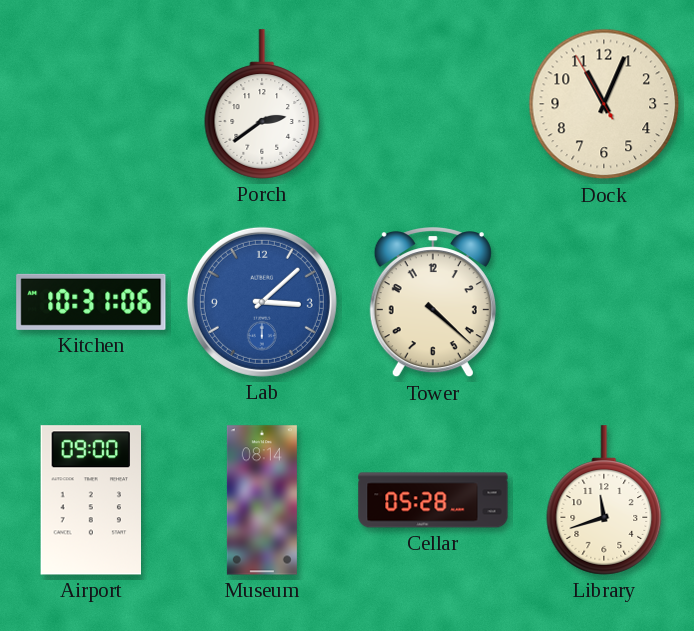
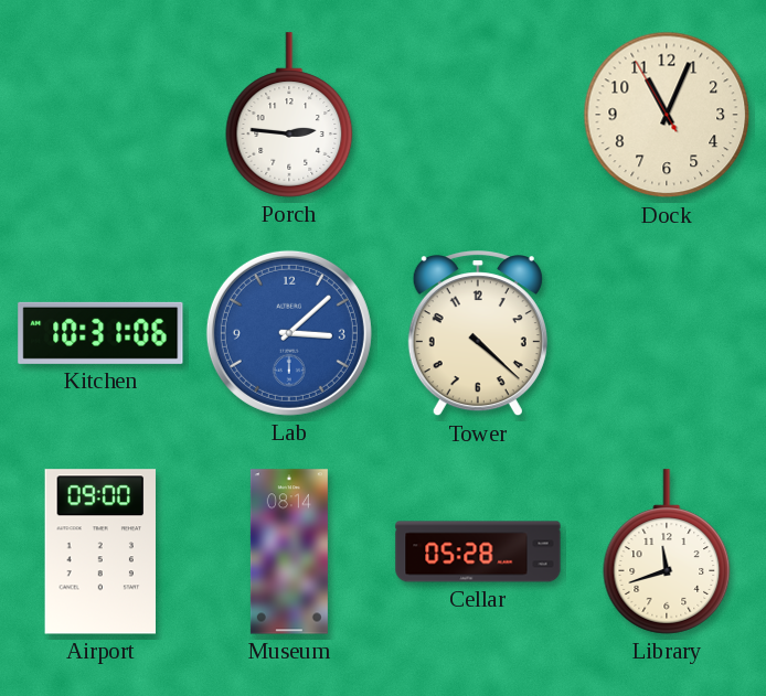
Porch: 2:39 -> 2:46
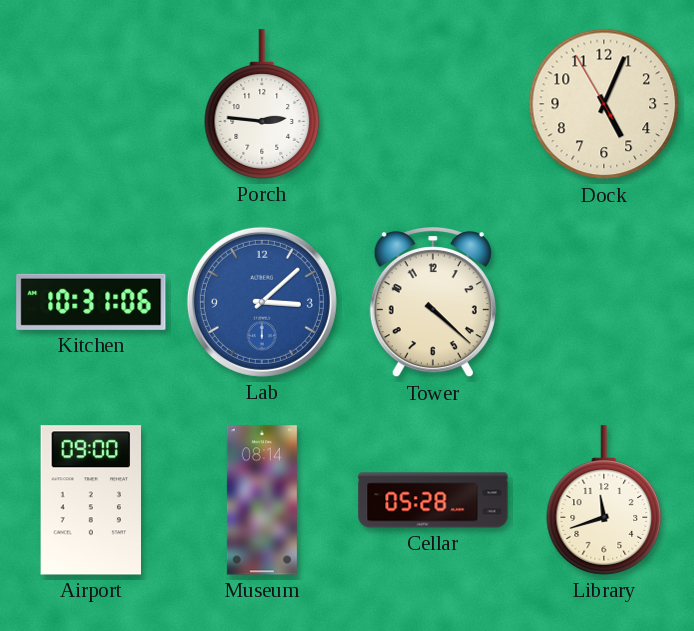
Dock: 11:03 -> 5:03
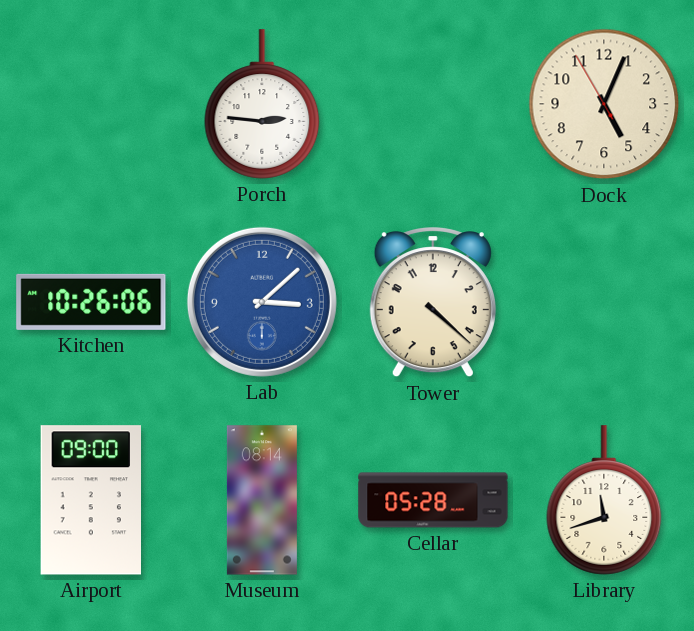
Kitchen: 10:31 -> 10:26
